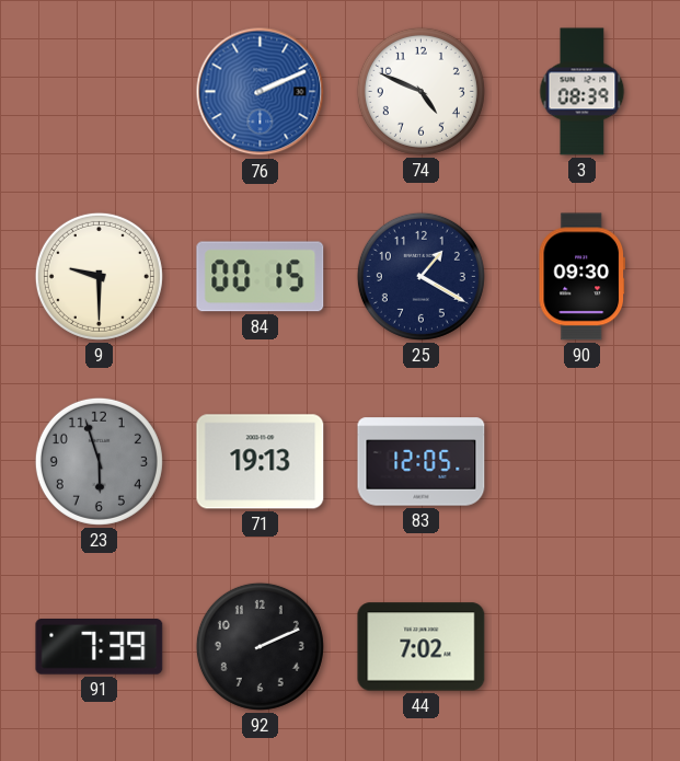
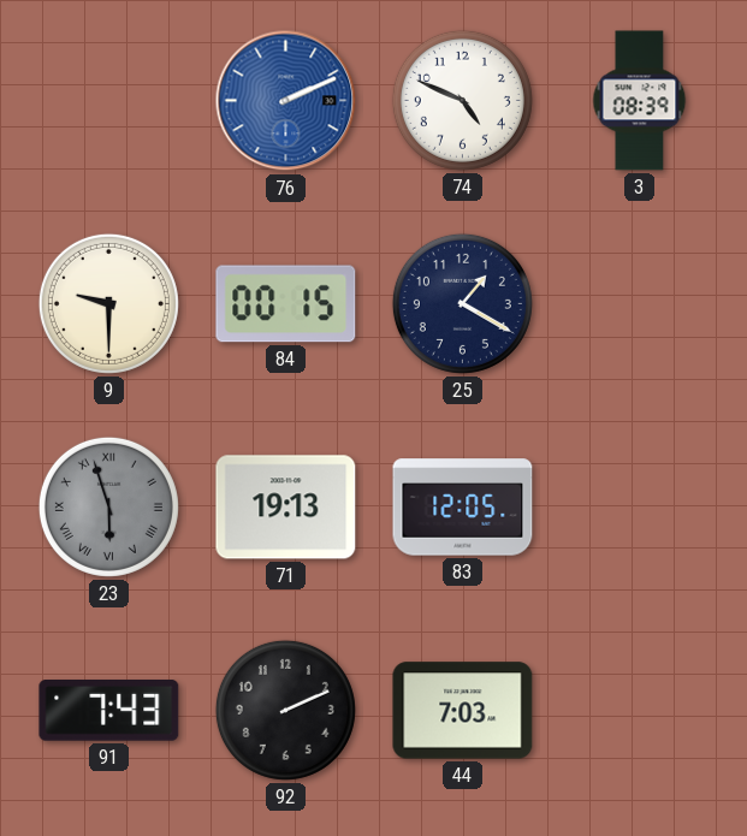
90: 09:30 -> none
23 numerals: Arabic -> Roman
91: 7:39 -> 7:43
44: 7:02 -> 7:03
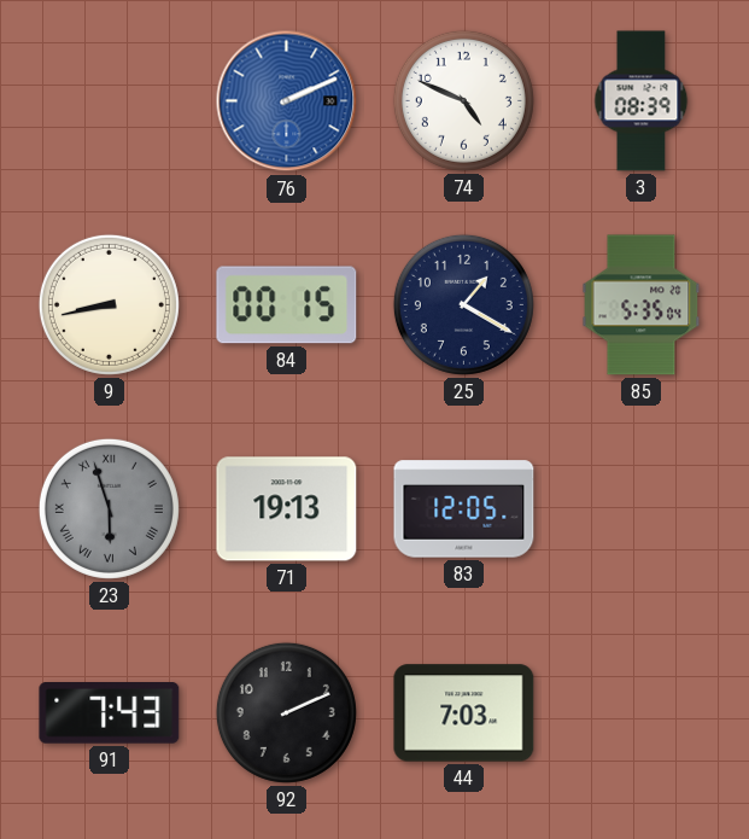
9: 9:30 -> 8:43
85: none -> 5:35
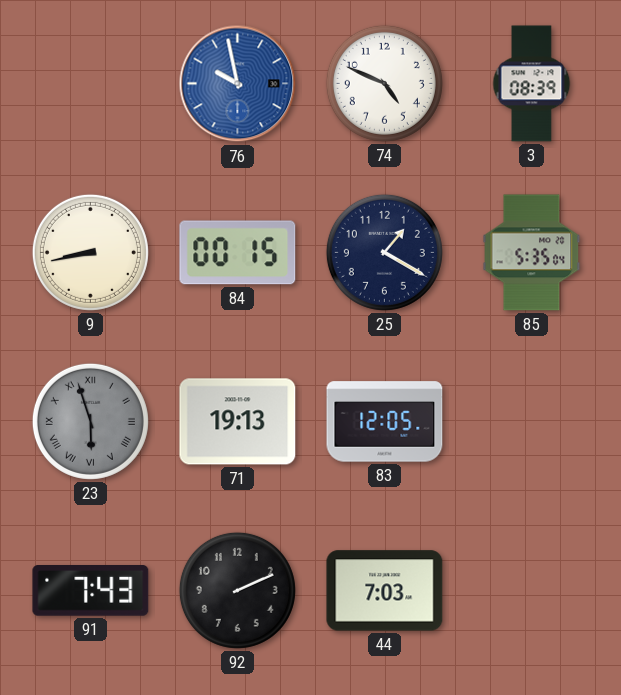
76: 2:11 -> 9:58
